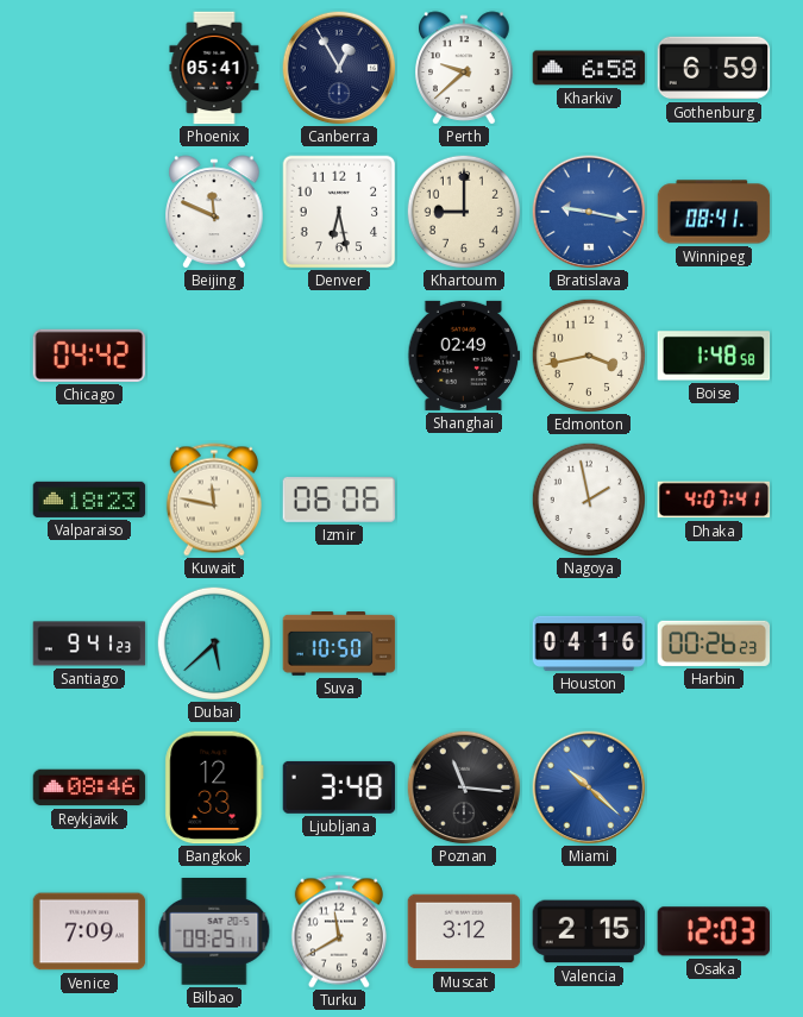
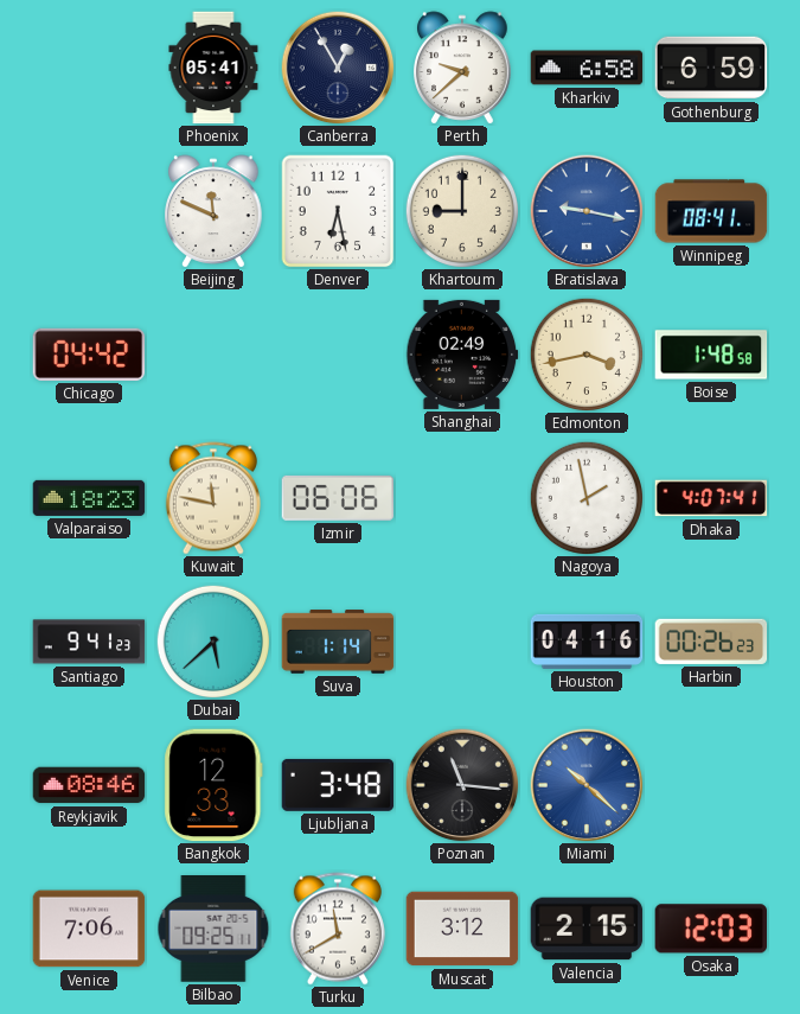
Suva: 10:50 -> 1:14
Venice: 7:09 -> 7:06
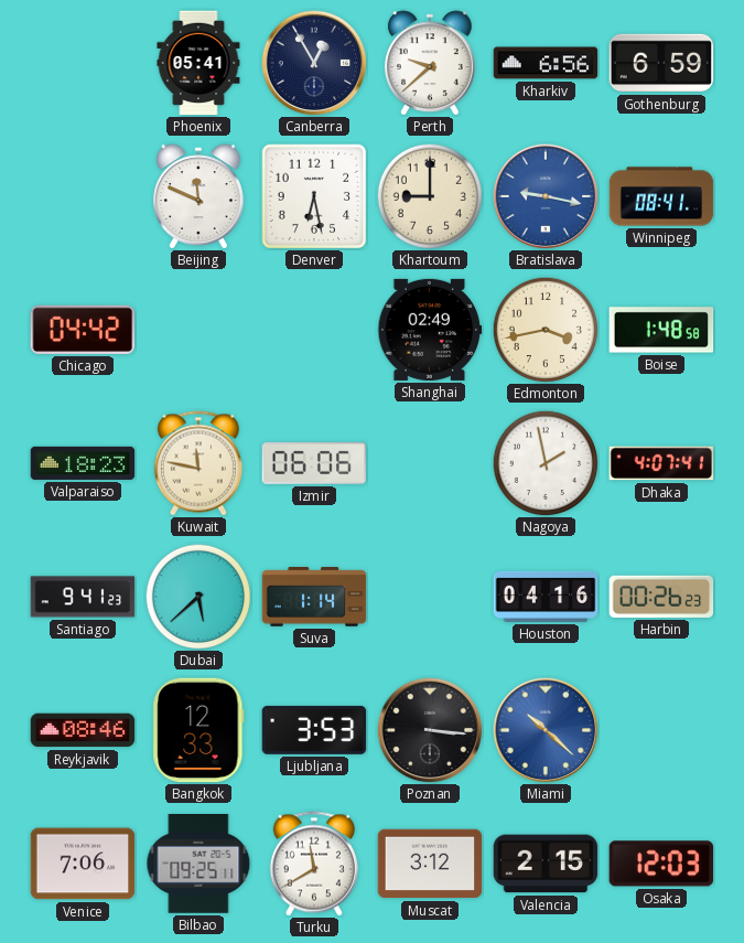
Kharkiv: 6:58 -> 6:56
Ljubljana: 3:48 -> 3:53
Poznan: 11:16 -> 3:16
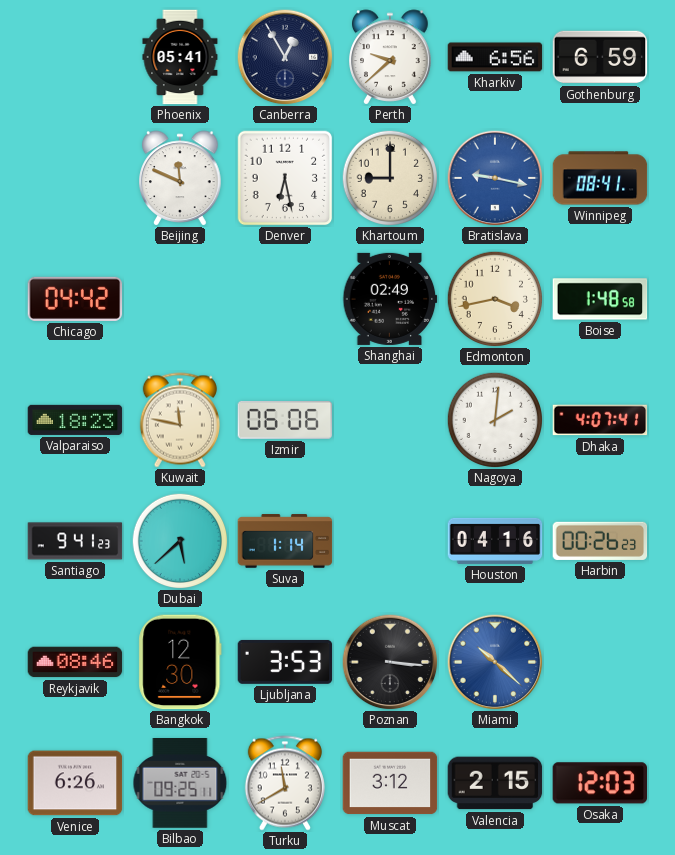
Nagoya: 1:58 -> 2:01
Bangkok: 12:33 -> 12:30
Venice: 7:06 -> 6:26
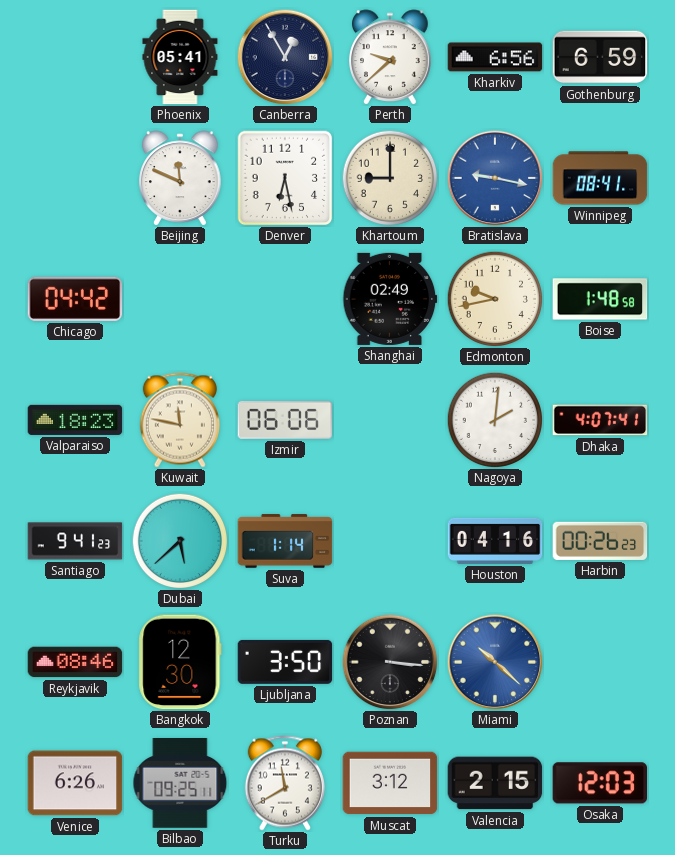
Edmonton: 3:43 -> 9:43
Ljubljana: 3:53 -> 3:50
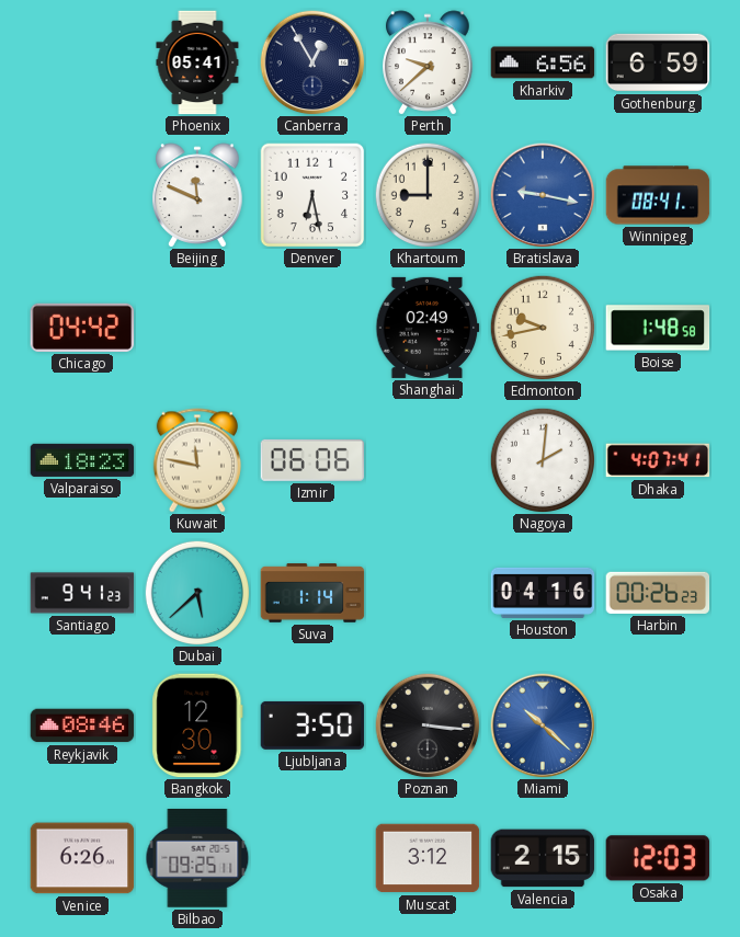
Turku: 11:40 -> none
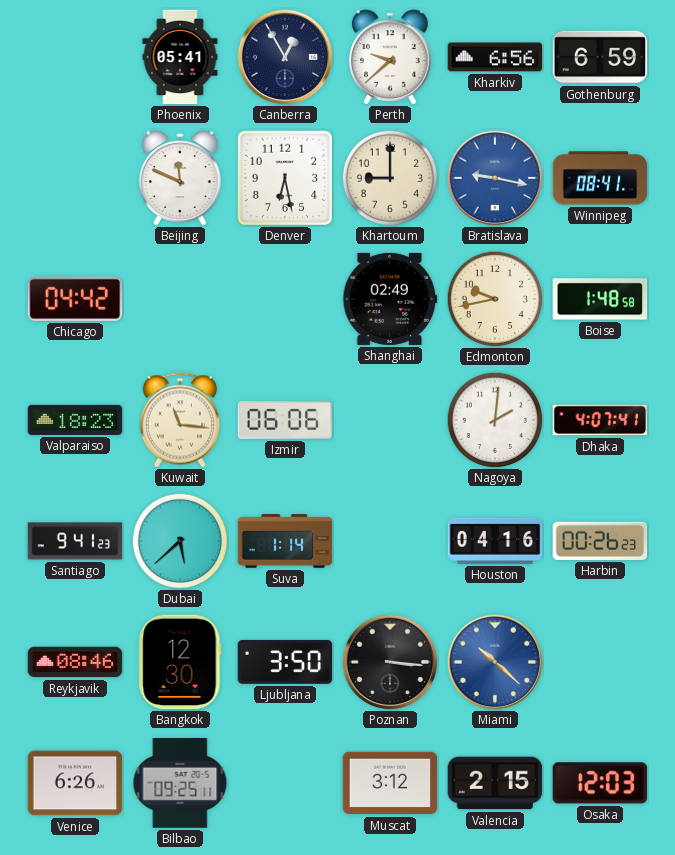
Kuwait: 11:47 -> 11:16
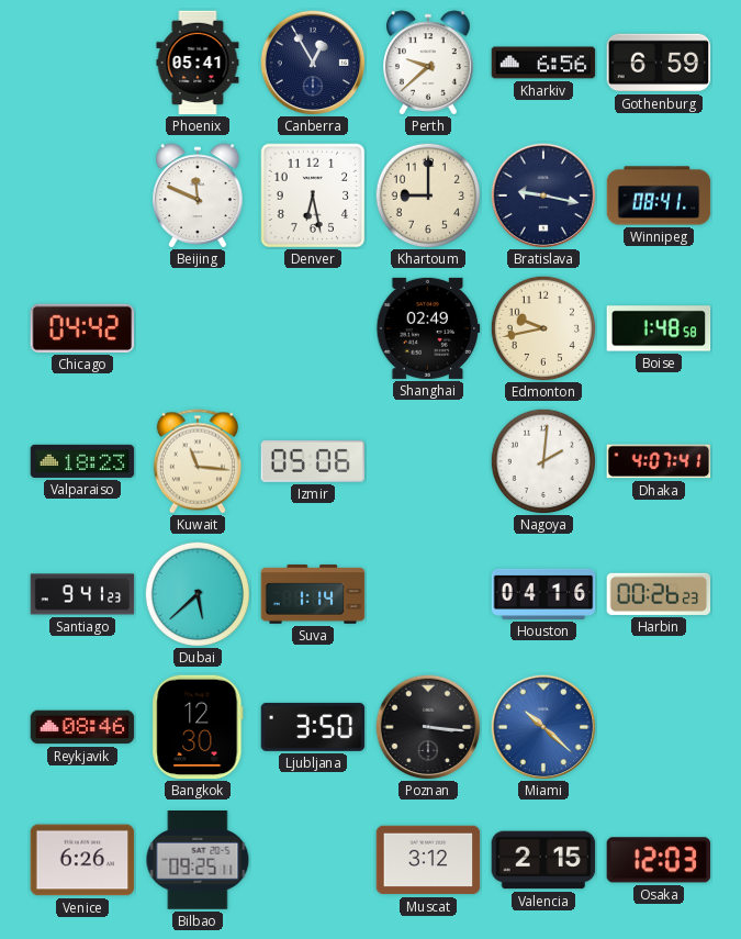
Bratislava dial: blue -> navy
Izmir: 06:06 -> 05:06
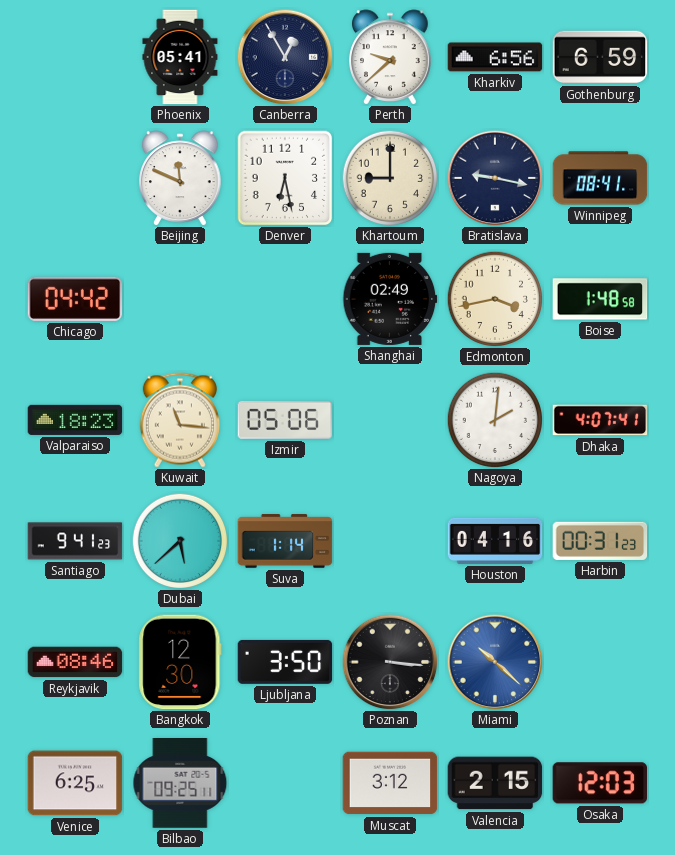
Edmonton: 9:43 -> 3:43
Harbin: 00:26 -> 00:31
Venice: 6:26 -> 6:25
